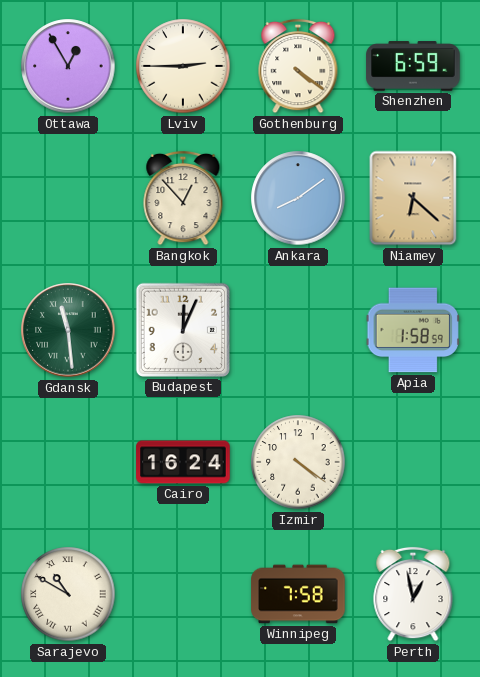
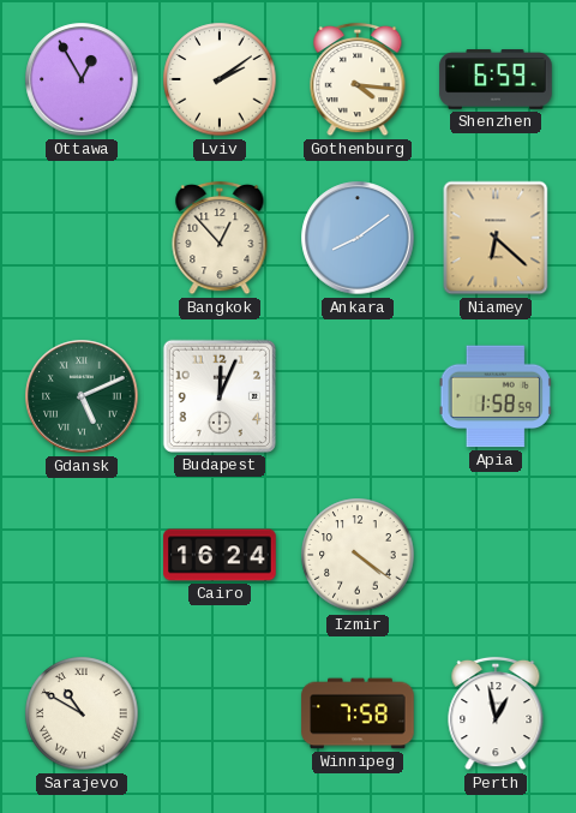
Lviv: 2:45 -> 2:09
Gothenburg: 4:21 -> 4:16
Gdansk: 11:29 -> 5:11
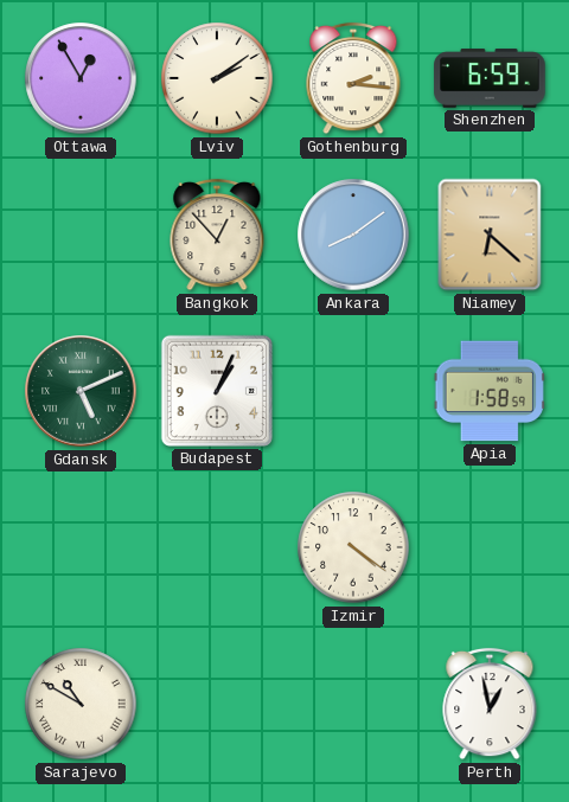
Gothenburg: 4:16 -> 2:16
Budapest: 12:04 -> 1:04
Cairo: 16:24 -> none
Winnipeg: 7:58 -> none
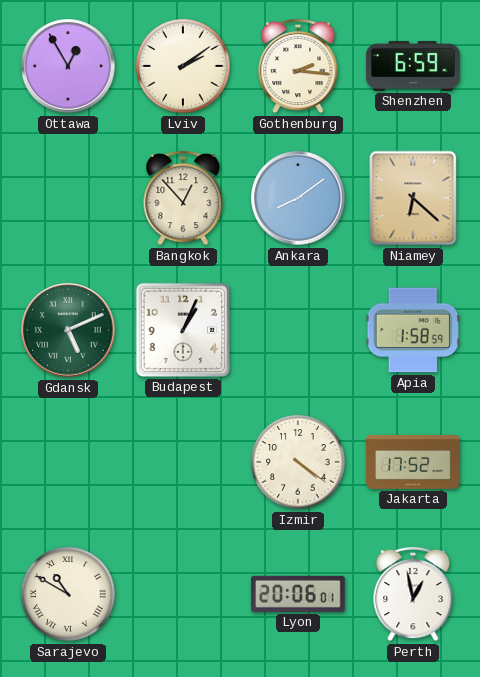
Jakarta: none -> 17:52
Lyon: none -> 20:06
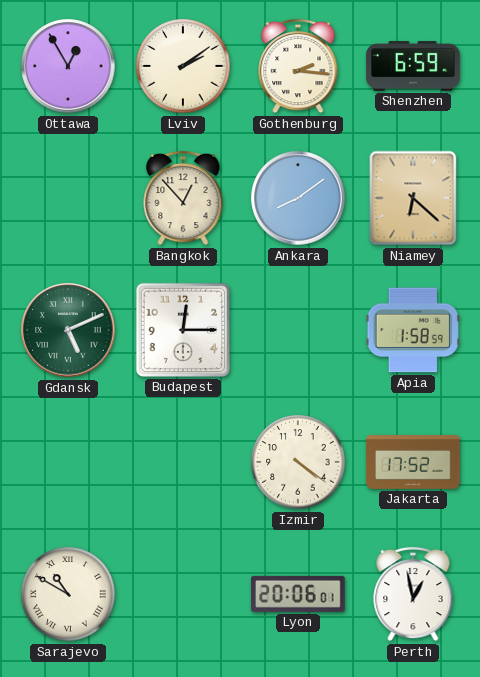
Budapest: 1:04 -> 12:15
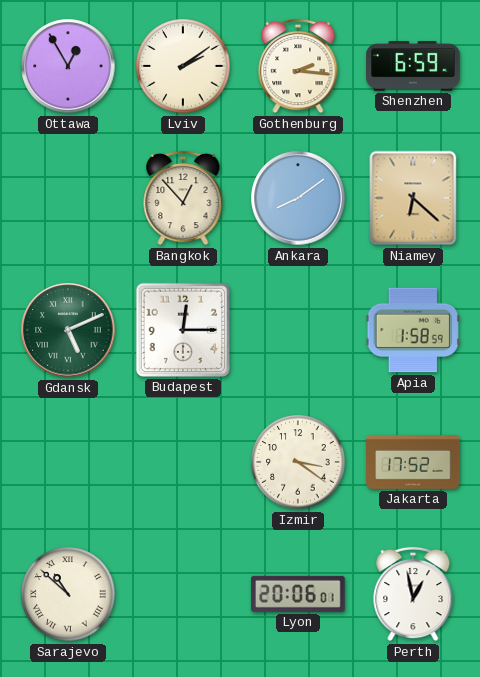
Izmir: 4:21 -> 3:21
Sarajevo: 10:50 -> 10:52
